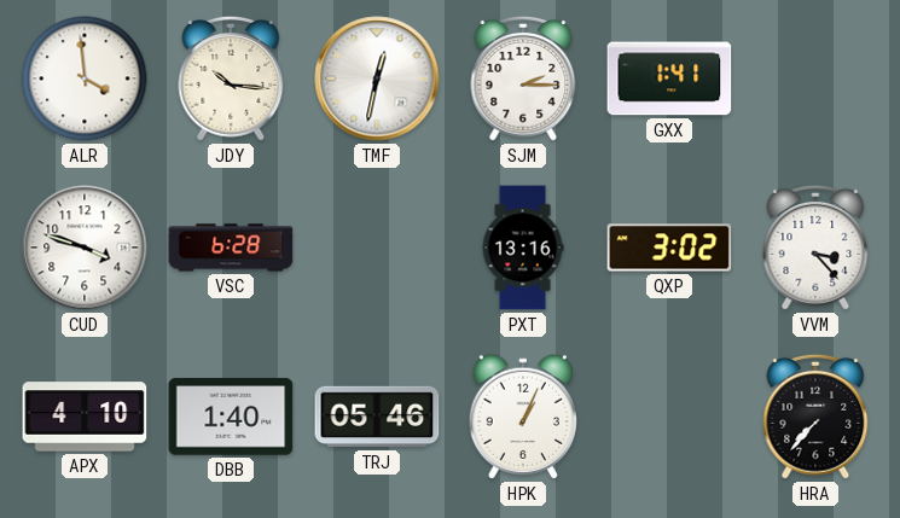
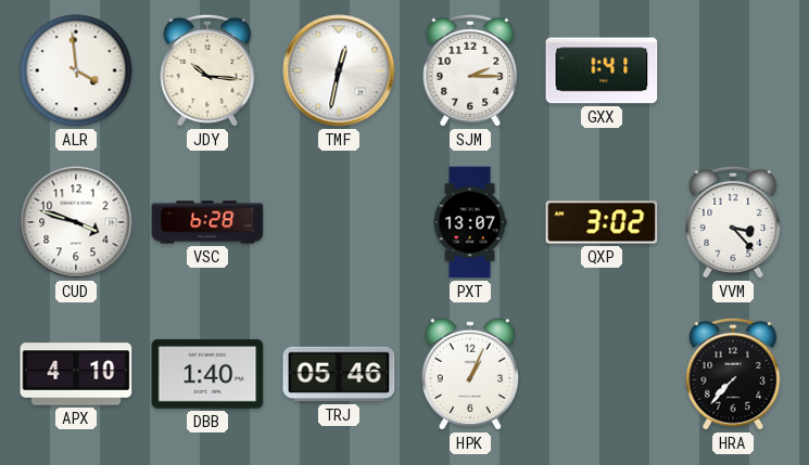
PXT: 13:16 -> 13:07
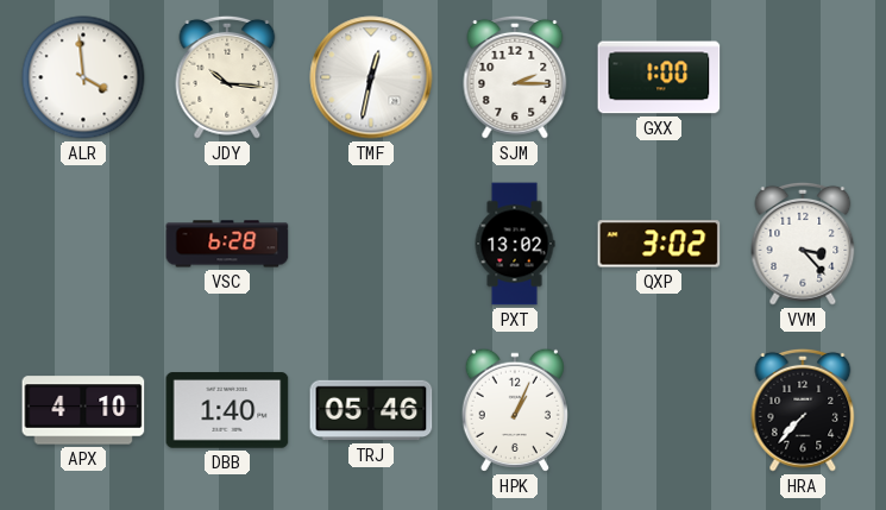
GXX: 1:41 -> 1:00
CUD: 3:48 -> none
PXT: 13:07 -> 13:02
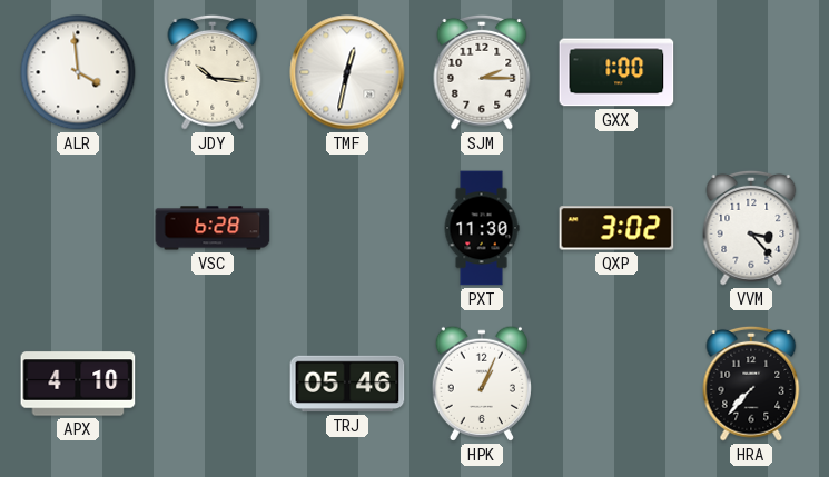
PXT: 13:02 -> 11:30
DBB: 1:40 -> none
